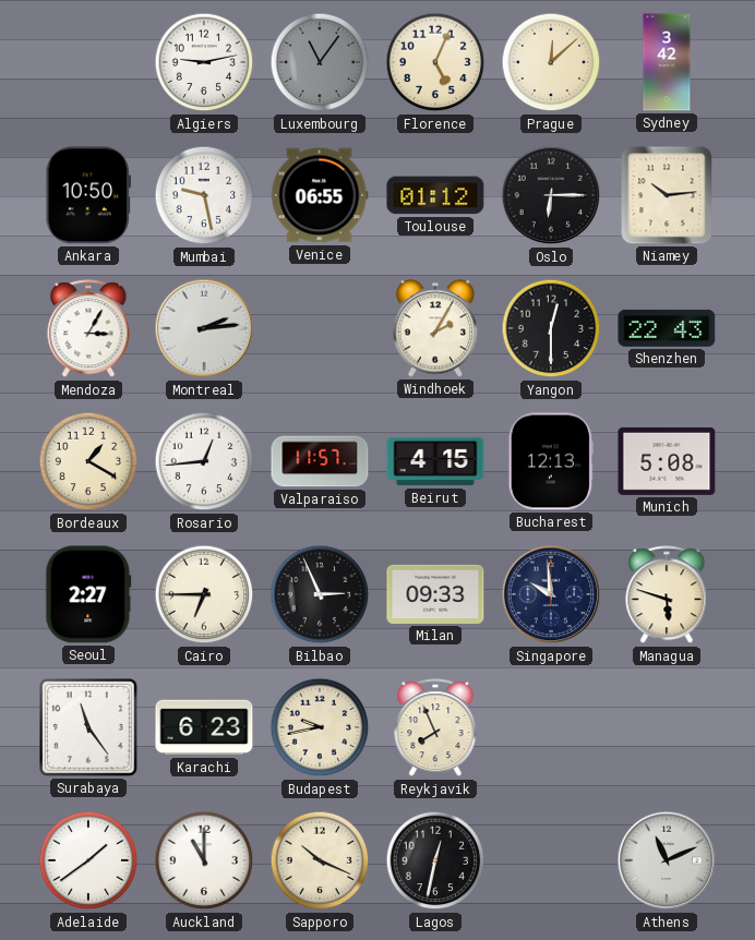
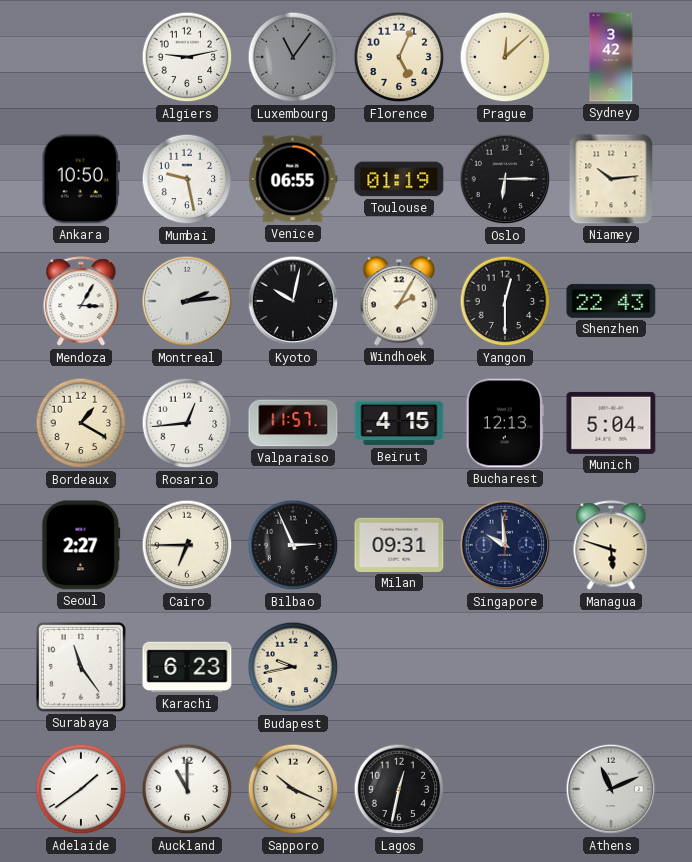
Toulouse: 01:12 -> 01:19
Kyoto: none -> 10:02
Munich: 5:08 -> 5:04
Milan: 09:33 -> 09:31
Reykjavik: 7:56 -> none
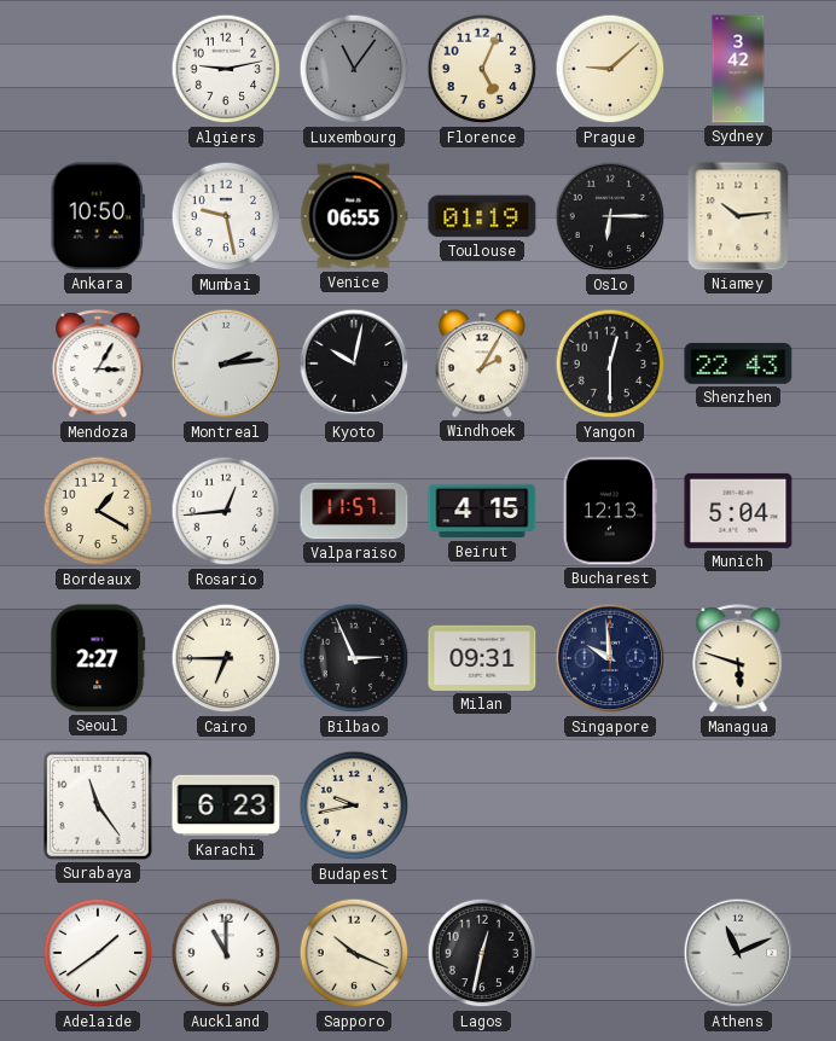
Prague: 12:08 -> 9:08
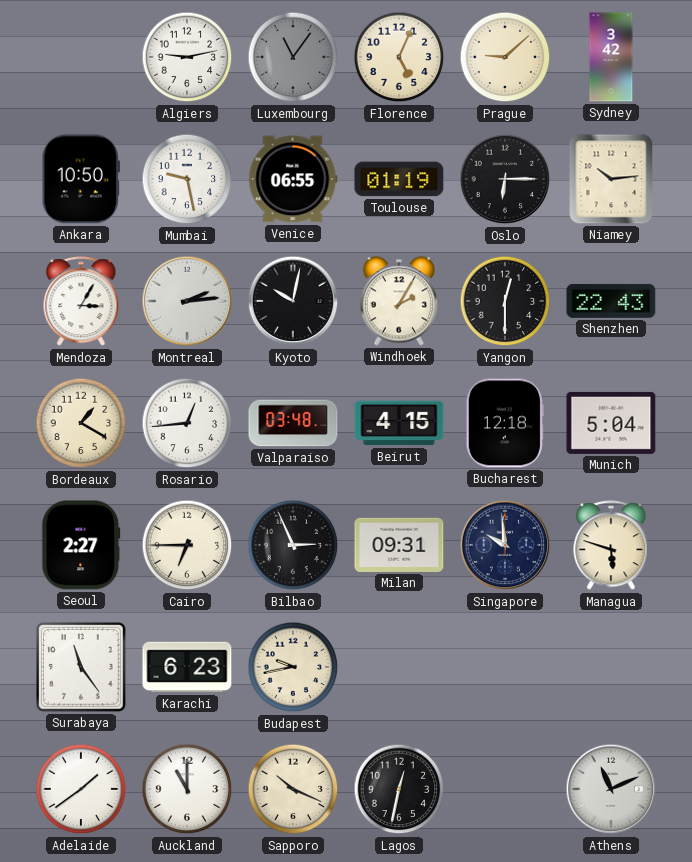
Valparaiso: 11:57 -> 03:48
Bucharest: 12:13 -> 12:18
